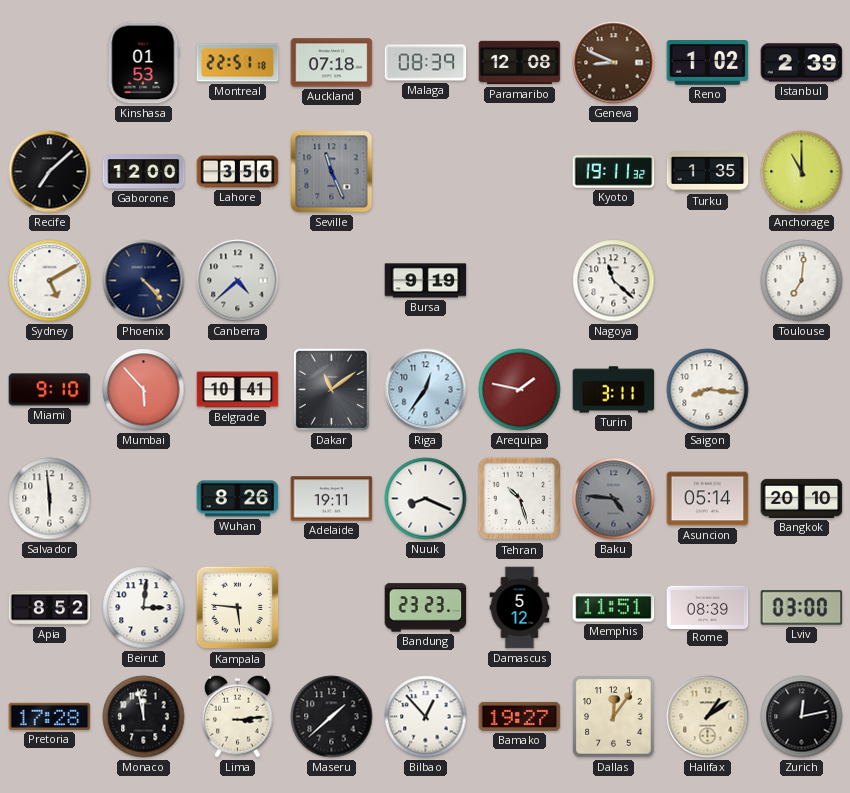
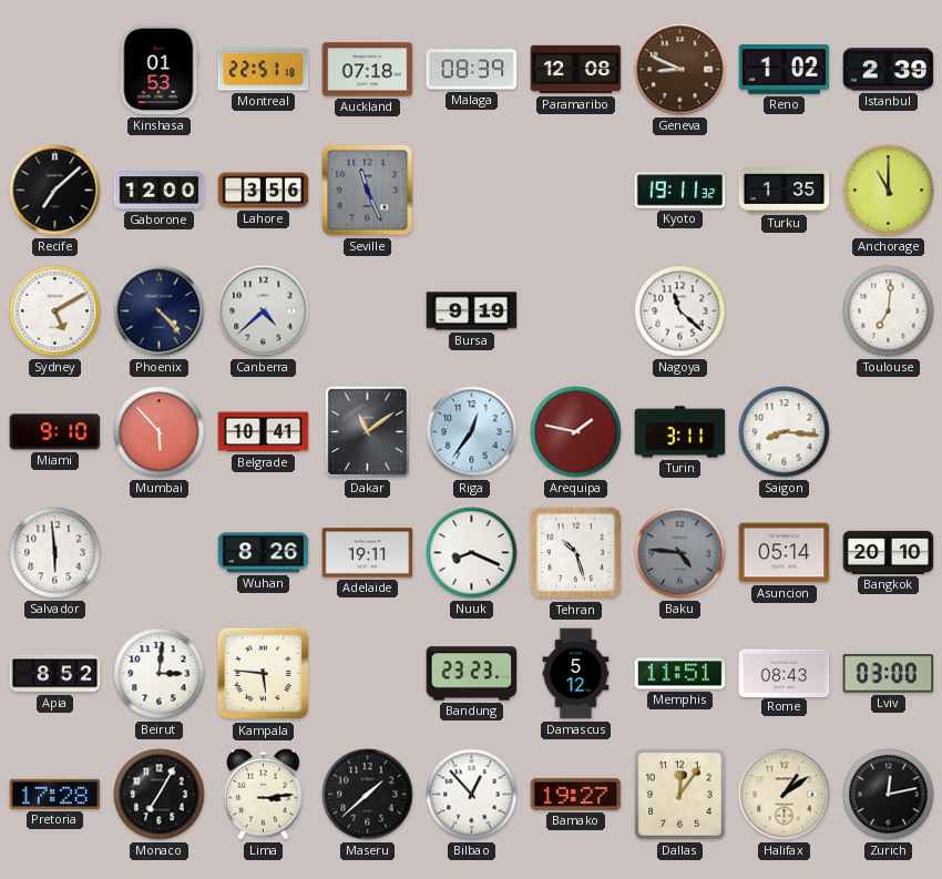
Rome: 08:39 -> 08:43
Monaco: 11:58 -> 7:05
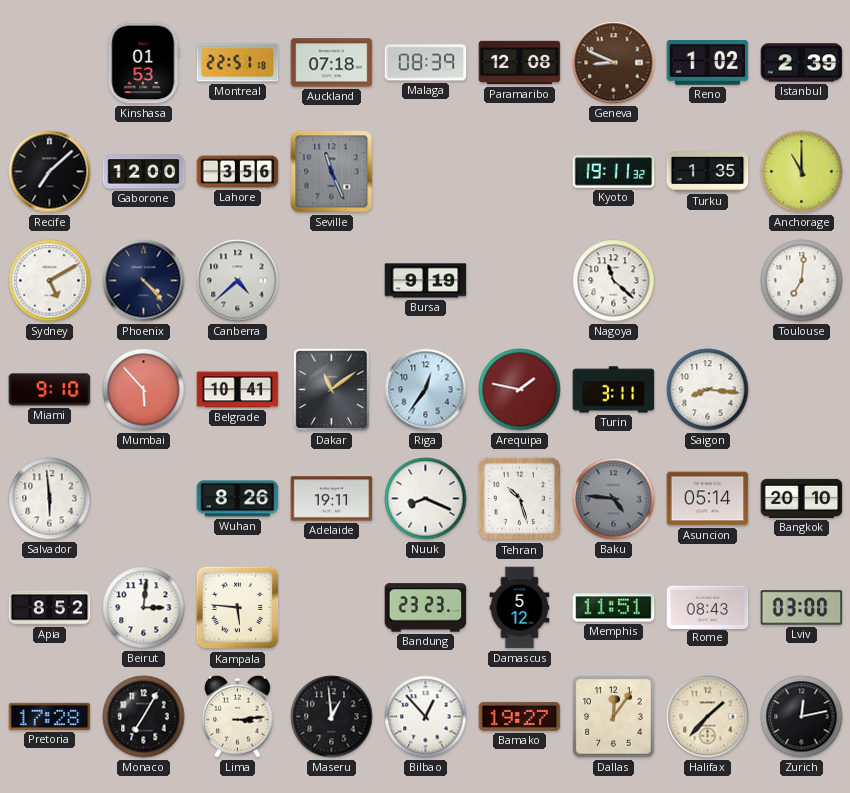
Maseru: 1:38 -> 12:59
Halifax: 1:09 -> 1:37
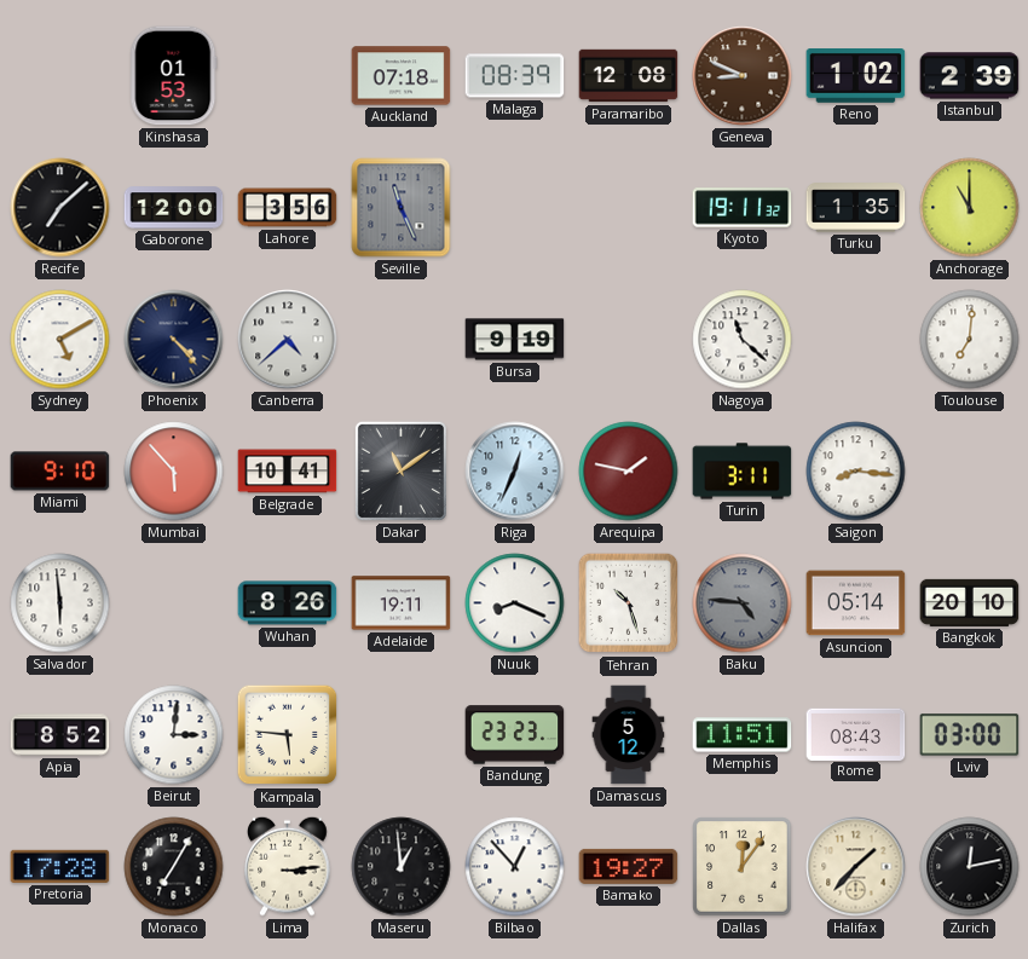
Montreal: 22:51 -> none
Riga: 12:36 -> 12:34
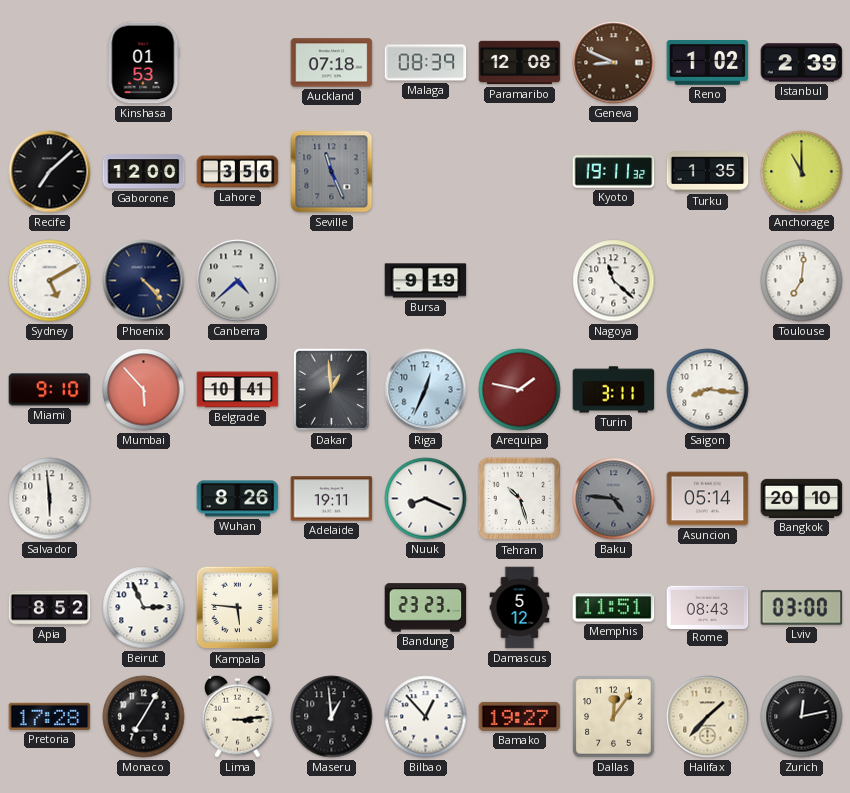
Dakar: 11:09 -> 12:59
Beirut: 3:01 -> 2:56
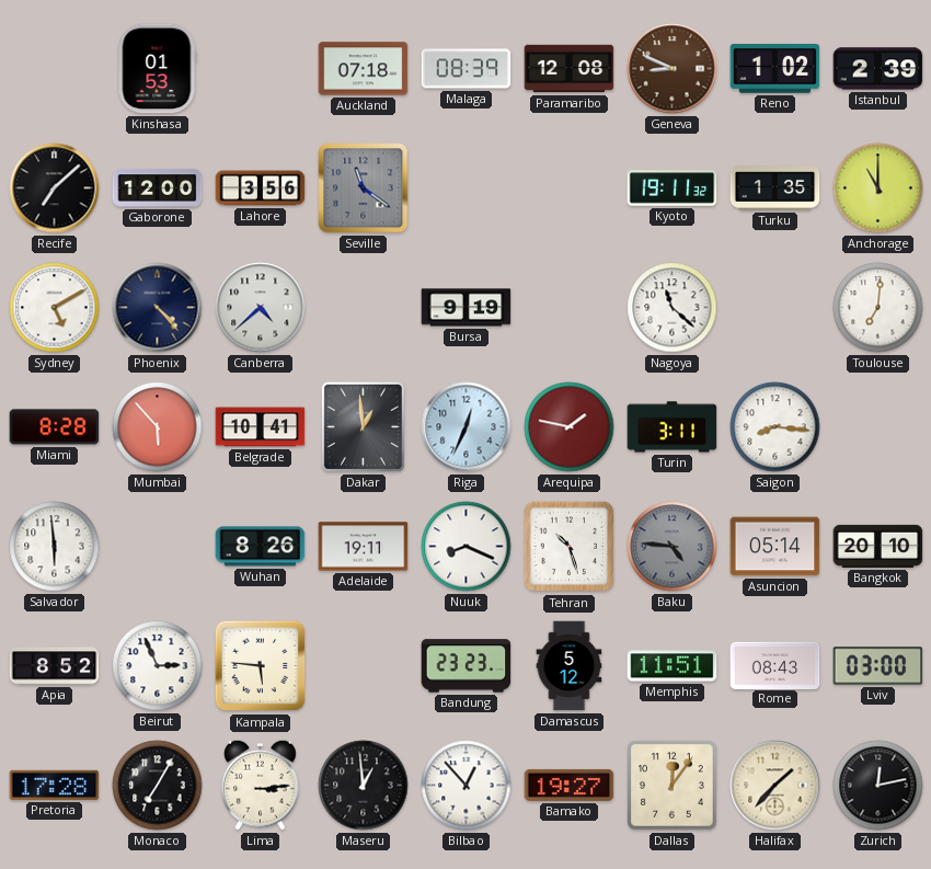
Seville: 11:26 -> 11:21
Miami: 9:10 -> 8:28
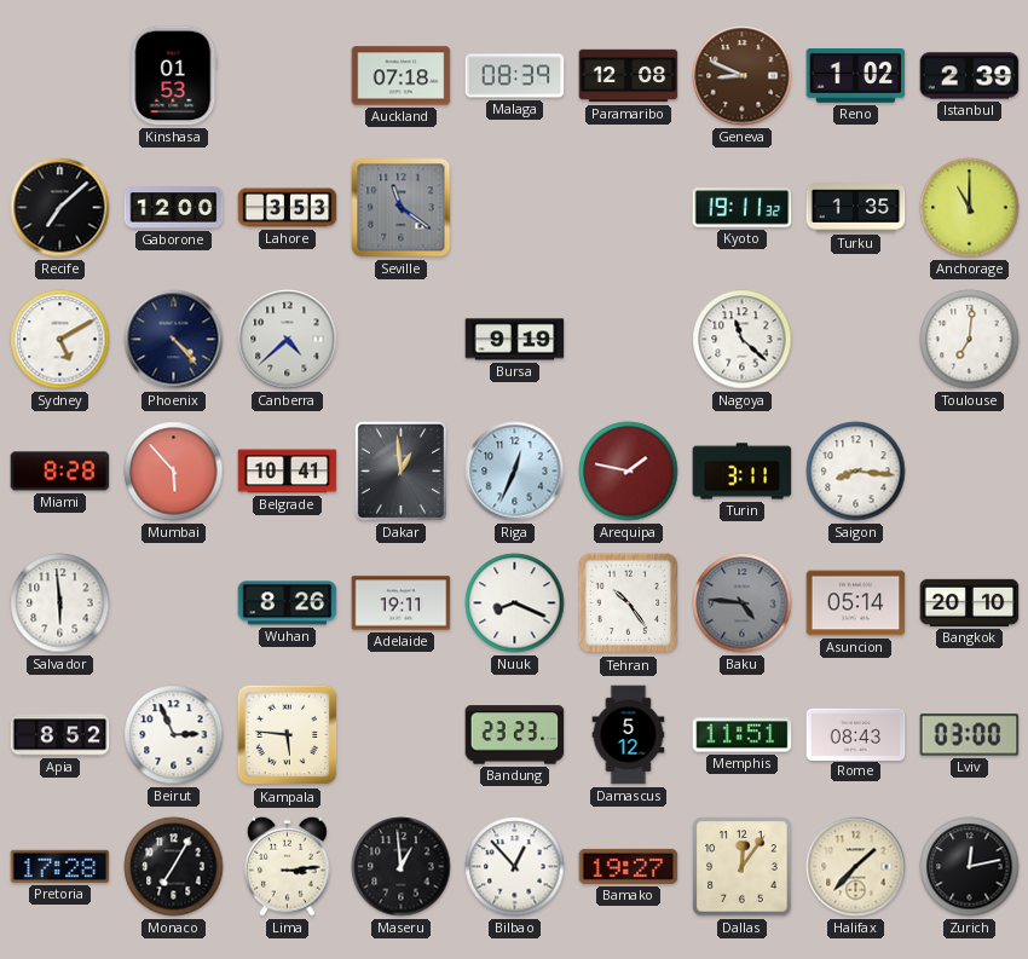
Lahore: 3:56 -> 3:53
Tehran: 10:27 -> 10:24
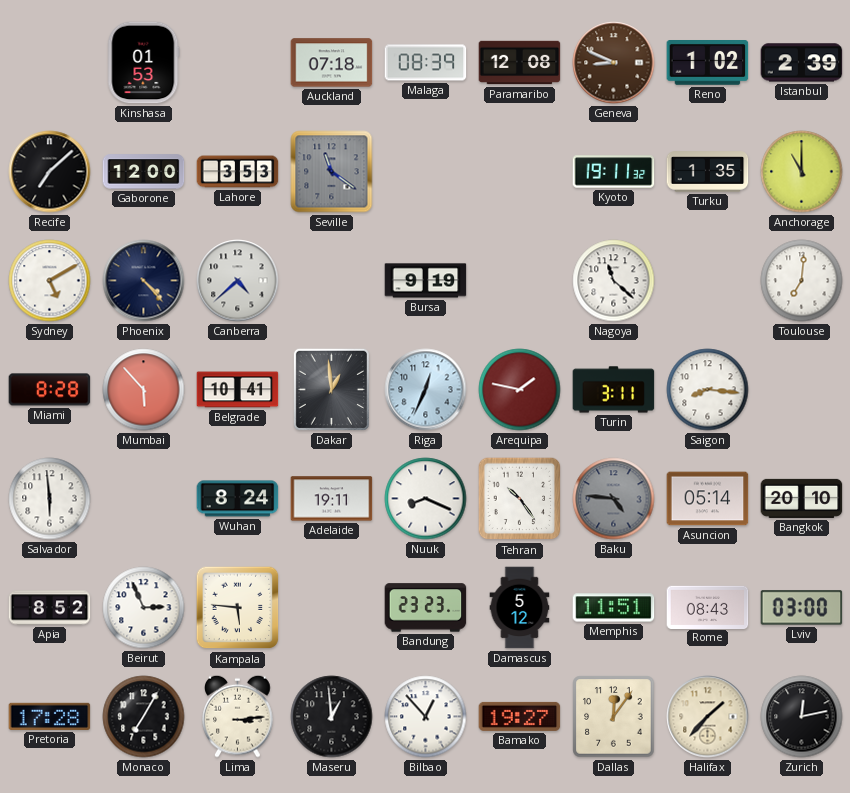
Wuhan: 8:26 -> 8:24
